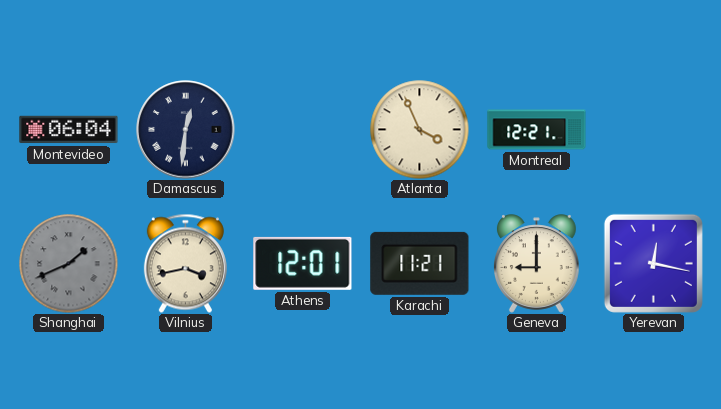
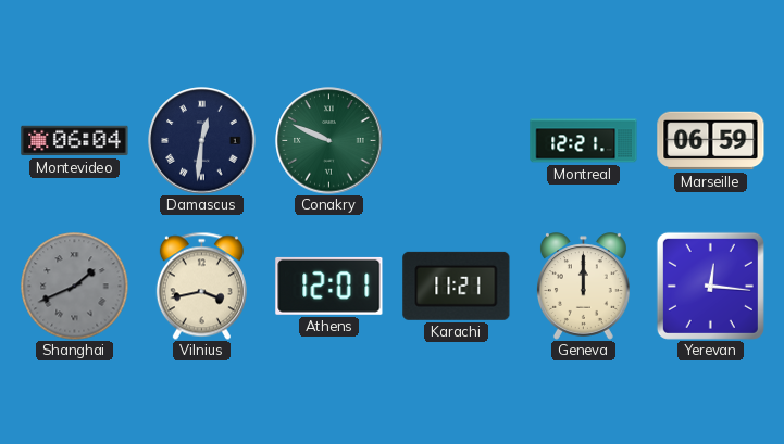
Conakry: none -> 9:49
Atlanta: 3:56 -> none
Marseille: none -> 06:59
Geneva: 9:00 -> 12:00
Yerevan: 12:17 -> 12:16
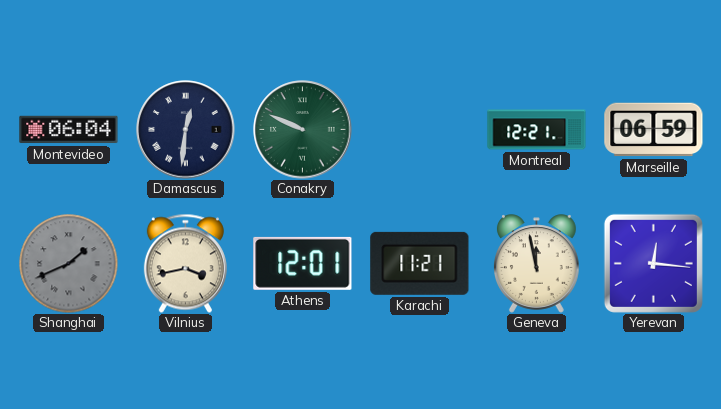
Geneva: 12:00 -> 11:58
